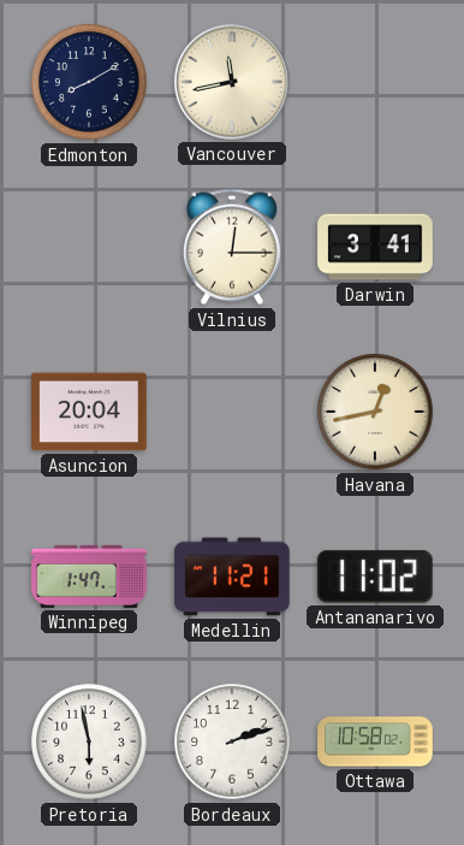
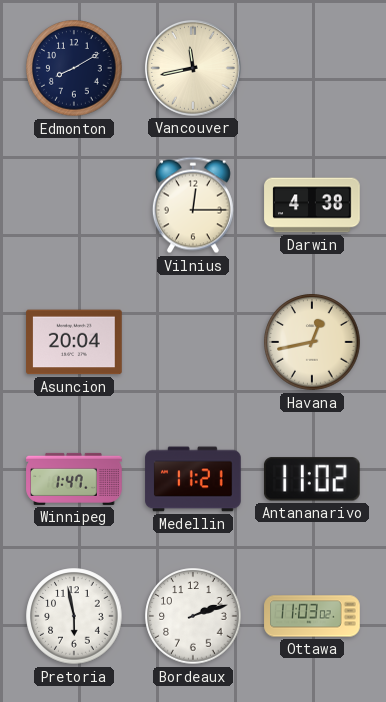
Darwin: 3:41 -> 4:38
Ottawa: 10:58 -> 11:03
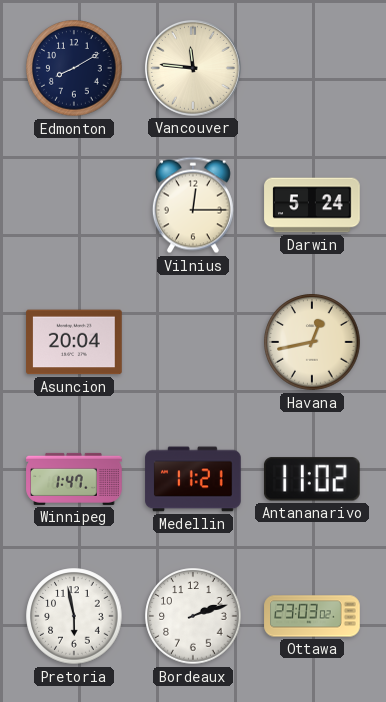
Vancouver: 11:43 -> 11:46
Darwin: 4:38 -> 5:24
Ottawa: 11:03 -> 23:03
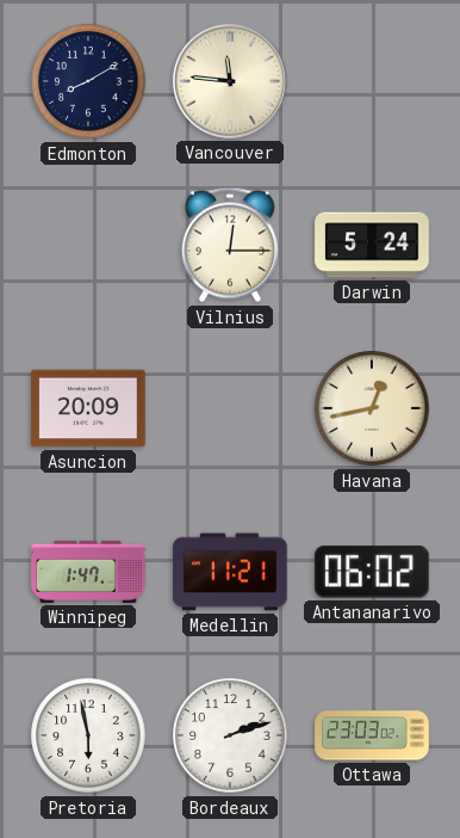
Asuncion: 20:04 -> 20:09
Antananarivo: 11:02 -> 06:02
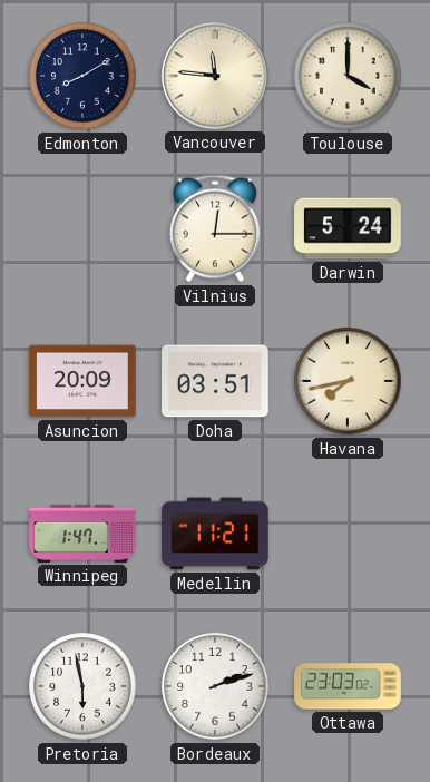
Toulouse: none -> 4:00
Doha: none -> 03:51
Havana: 12:43 -> 7:43
Antananarivo: 06:02 -> none
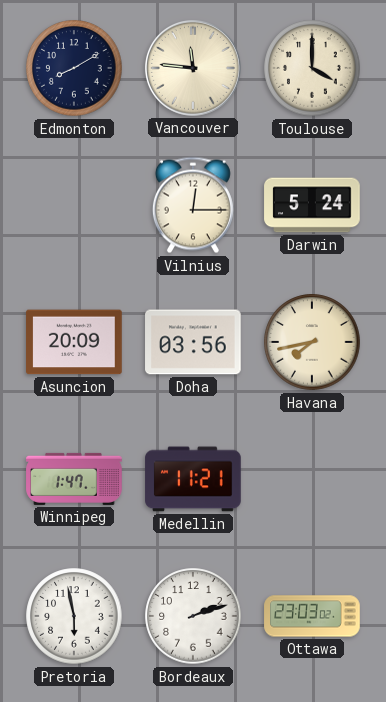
Doha: 03:51 -> 03:56
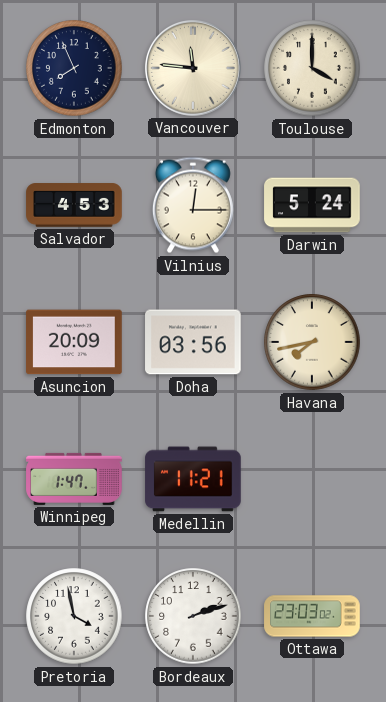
Edmonton: 8:10 -> 7:56
Salvador: none -> 4:53
Pretoria: 5:58 -> 3:58
